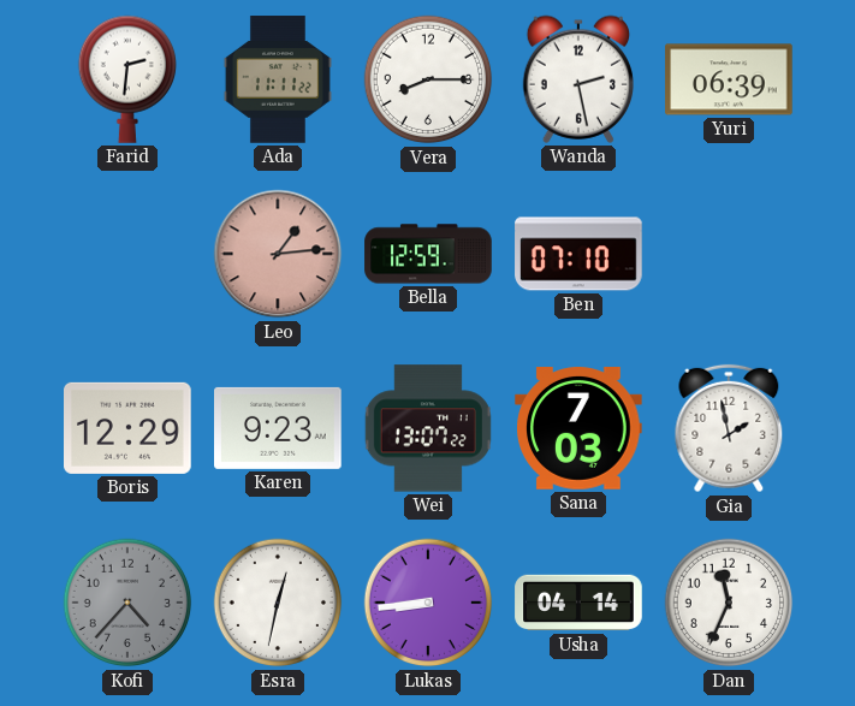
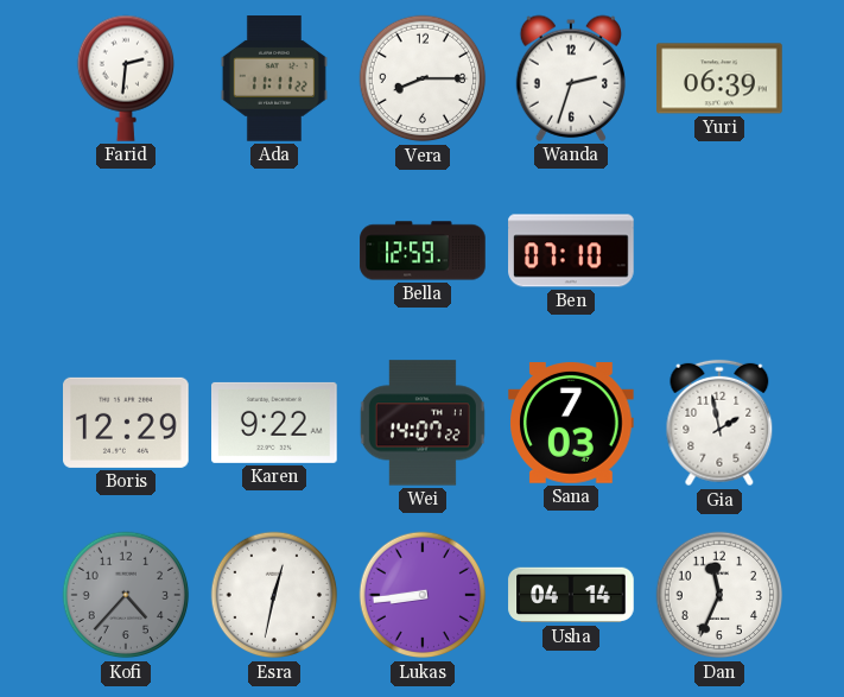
Wanda: 2:28 -> 2:33
Leo: 1:14 -> none
Karen: 9:23 -> 9:22
Wei: 13:07 -> 14:07
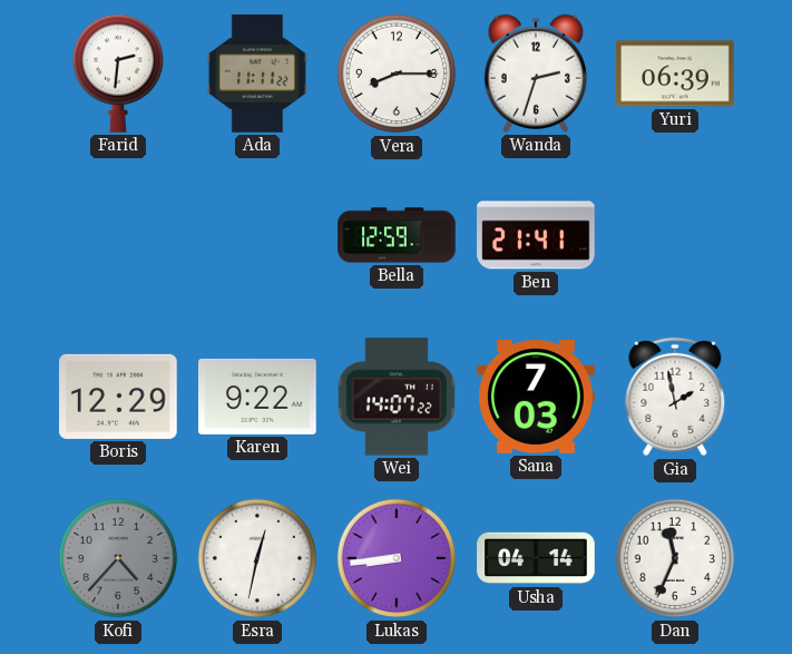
Ben: 07:10 -> 21:41
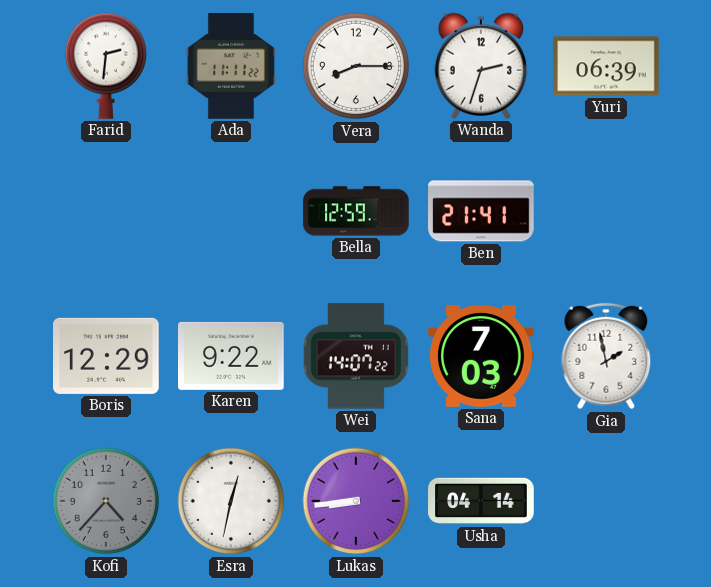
Dan: 11:34 -> none
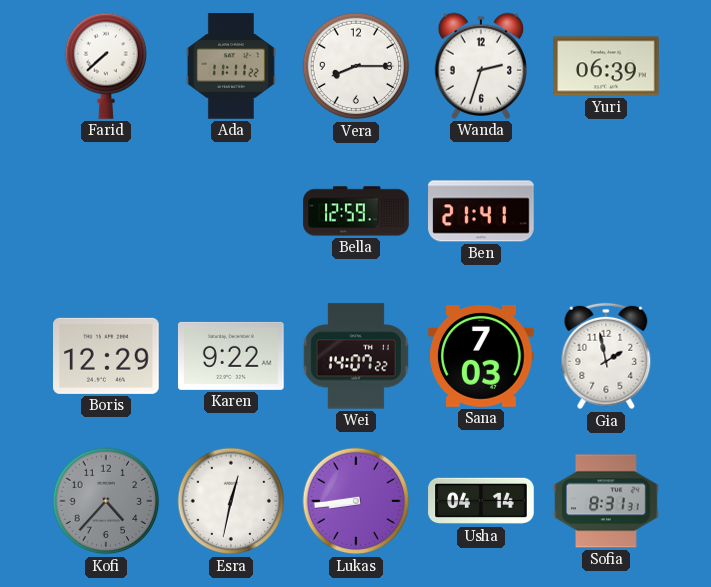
Farid: 2:31 -> 7:38
Sofia: none -> 8:31
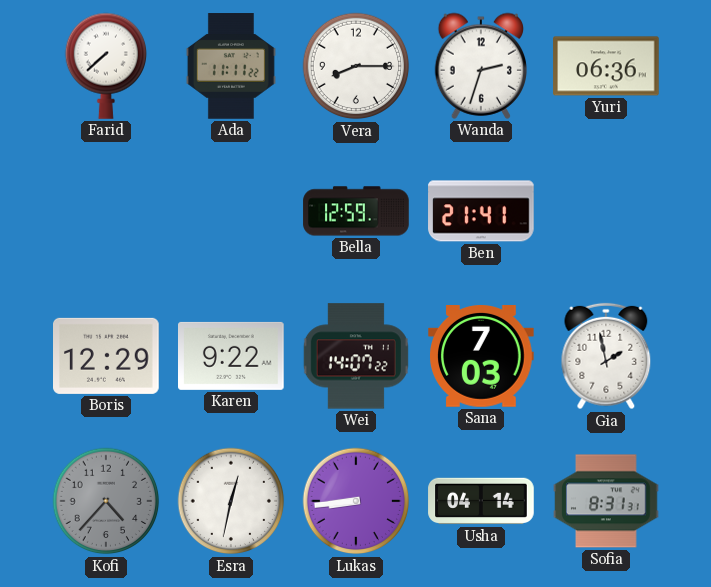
Yuri: 06:39 -> 06:36
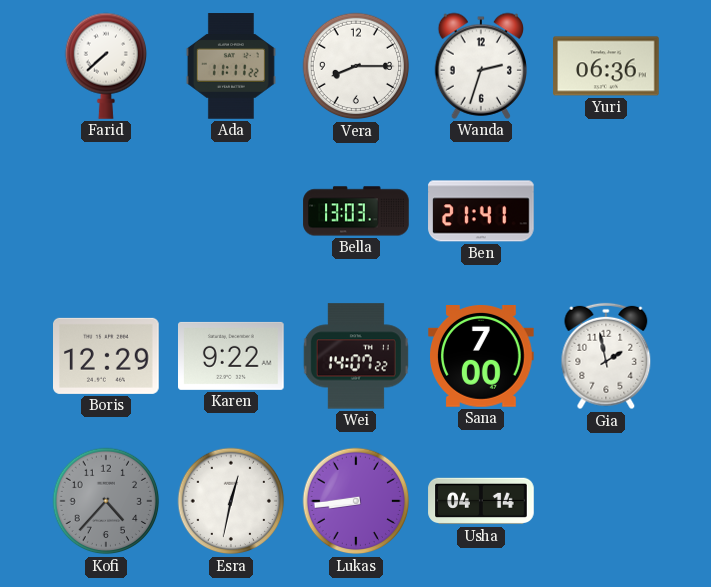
Bella: 12:59 -> 13:03
Sana: 7:03 -> 7:00
Sofia: 8:31 -> none
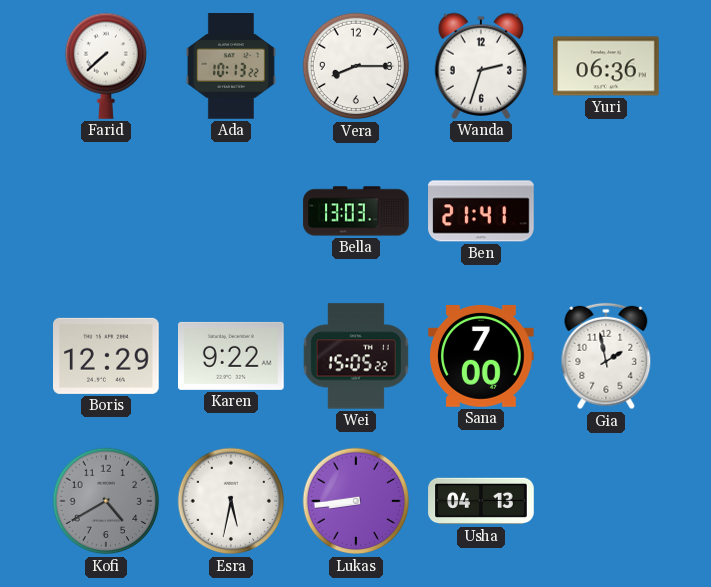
Ada: 11:11 -> 10:13
Wei: 14:07 -> 15:05
Kofi: 4:37 -> 4:40
Esra: 12:32 -> 5:32
Usha: 04:14 -> 04:13
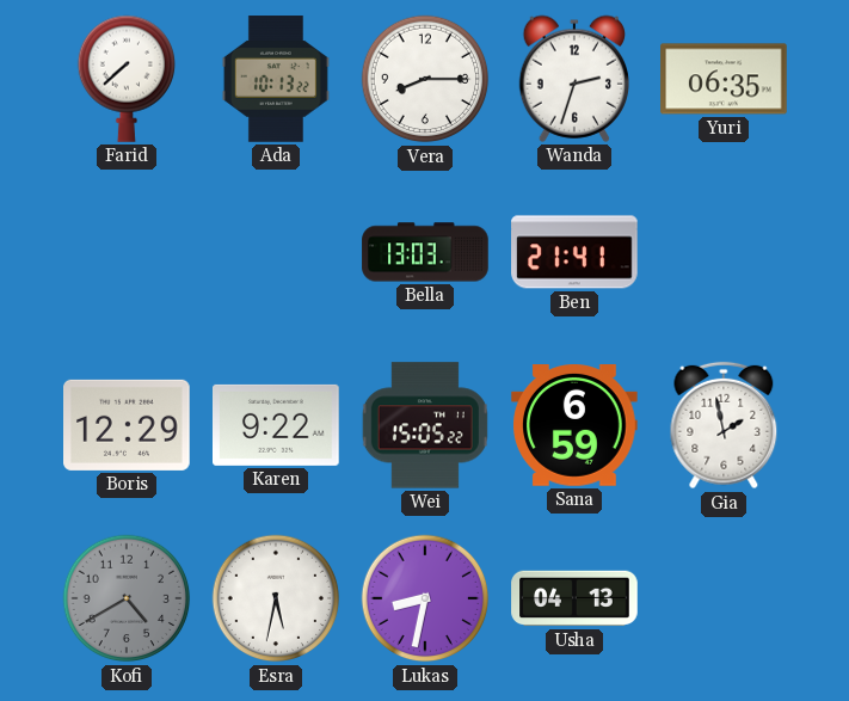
Yuri: 06:36 -> 06:35
Sana: 7:00 -> 6:59
Lukas: 8:44 -> 8:32
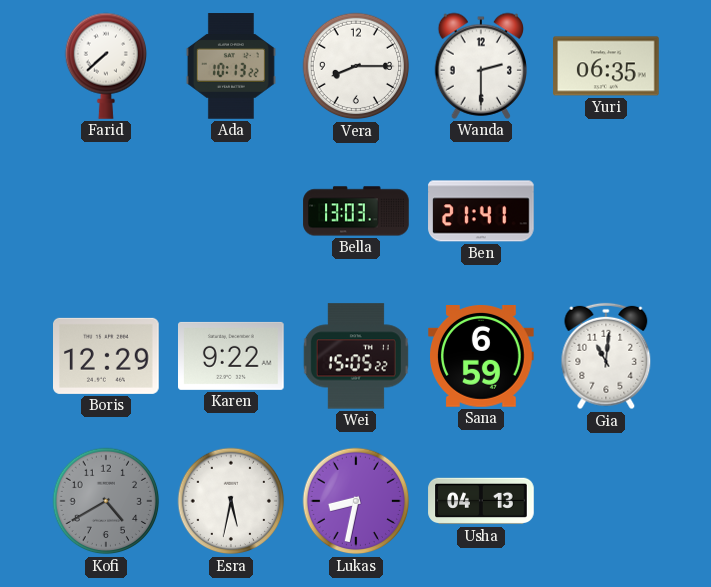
Wanda: 2:33 -> 2:30
Gia: 1:58 -> 11:01
